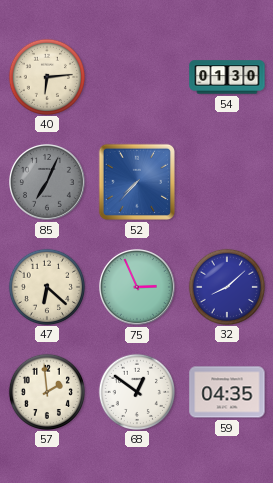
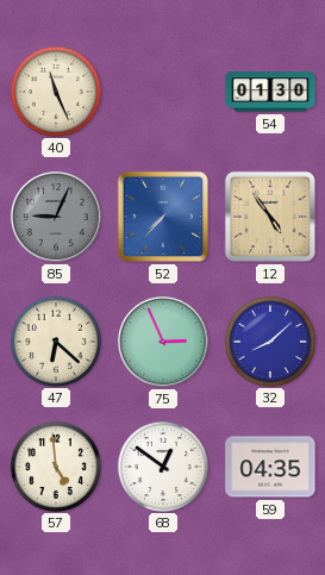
40: 6:14 -> 11:26
85: 7:04 -> 9:04
12: none -> 4:54
57: 1:59 -> 4:59
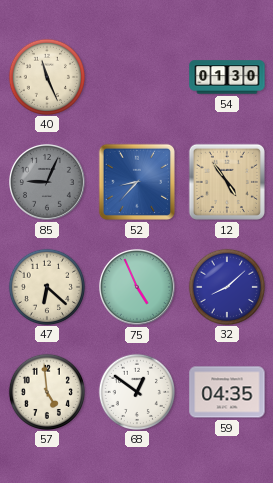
52: 7:37 -> 8:37
75: 2:56 -> 4:56
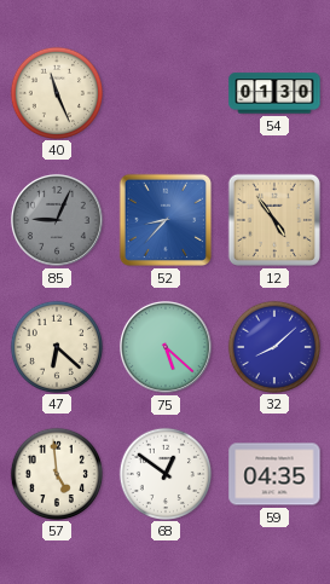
75: 4:56 -> 5:22
